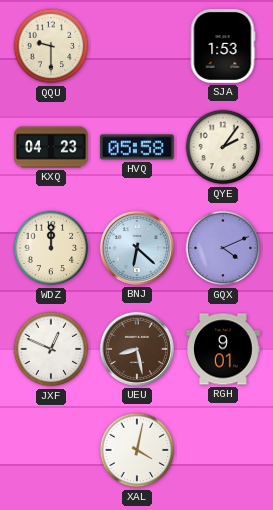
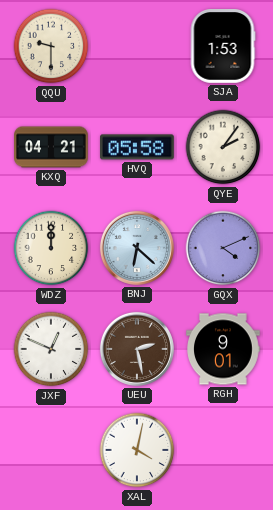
KXQ: 04:23 -> 04:21
UEU: 8:28 -> 2:28
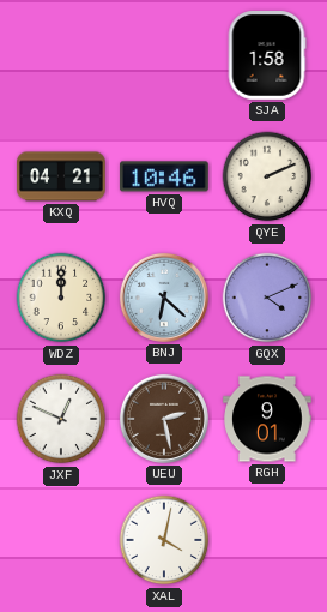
QQU: 9:30 -> none
SJA: 1:53 -> 1:58
HVQ: 05:58 -> 10:46
QYE: 2:06 -> 2:11
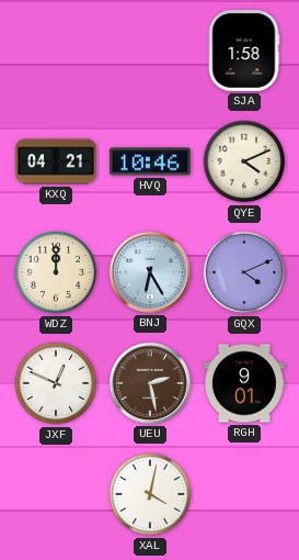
QYE: 2:11 -> 4:11
BNJ: 6:22 -> 6:25
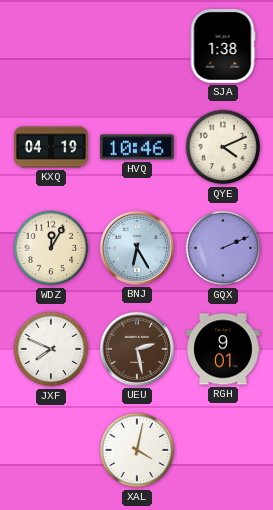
SJA: 1:58 -> 1:38
KXQ: 04:21 -> 04:19
WDZ: 12:00 -> 12:05
GQX: 4:11 -> 2:11
JXF: 12:49 -> 7:49
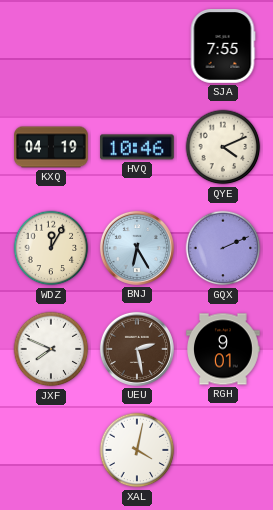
SJA: 1:38 -> 7:55
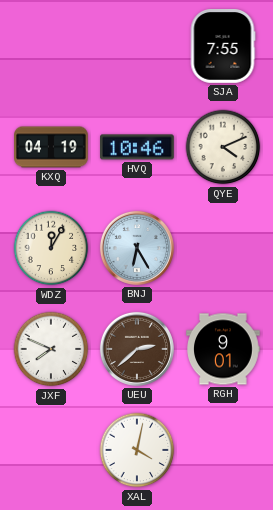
GQX: 2:11 -> none
UEU: 2:28 -> 2:38
